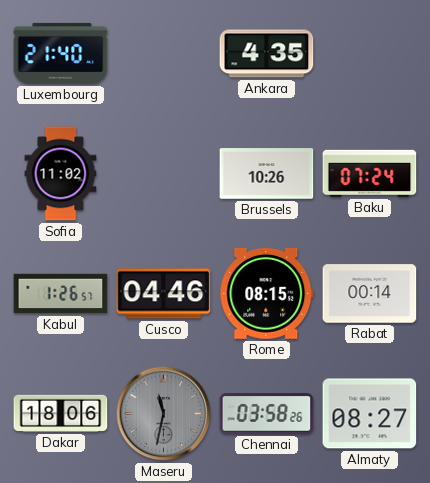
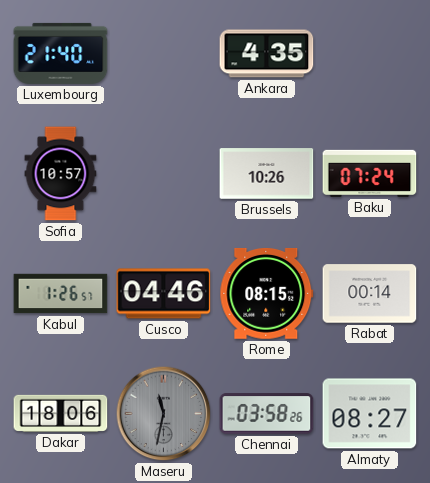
Sofia: 11:02 -> 10:57
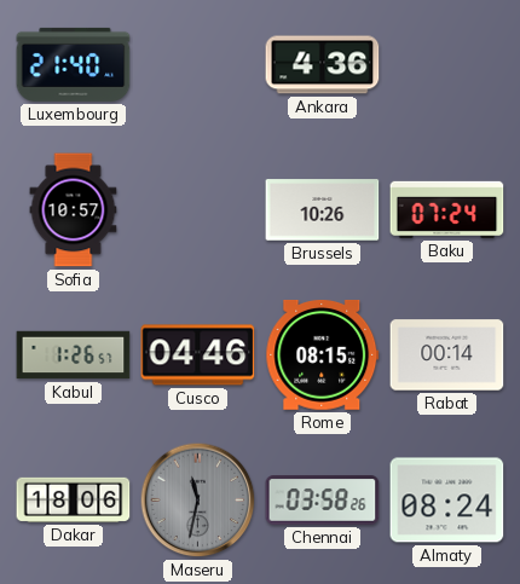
Ankara: 4:35 -> 4:36
Almaty: 08:27 -> 08:24
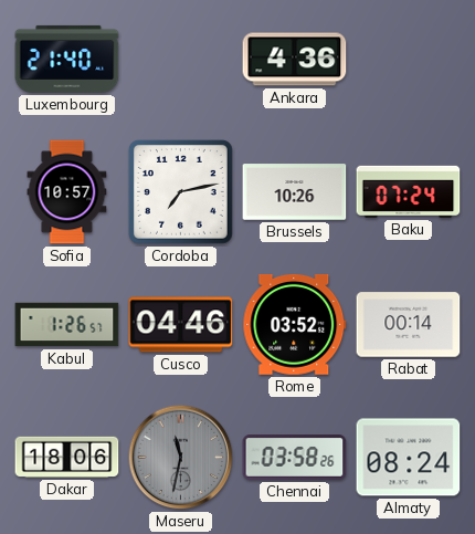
Cordoba: none -> 7:13
Rome: 08:15 -> 03:52
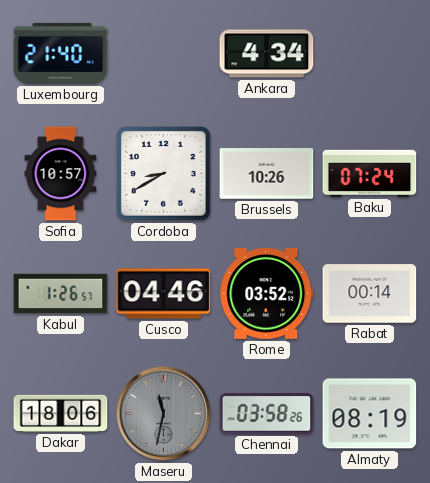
Ankara: 4:36 -> 4:34
Cordoba: 7:13 -> 8:40
Almaty: 08:24 -> 08:19
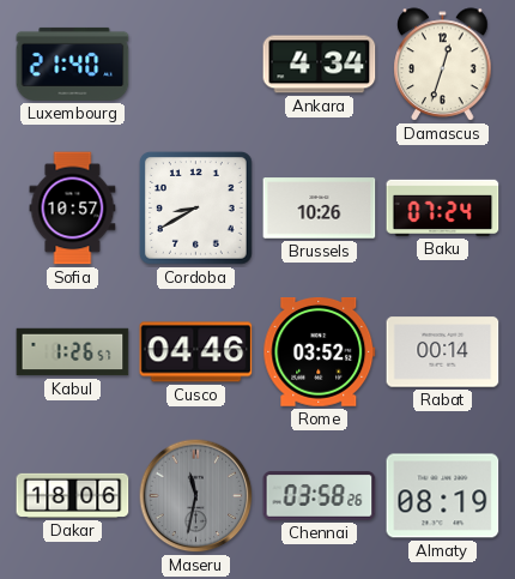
Damascus: none -> 12:33
